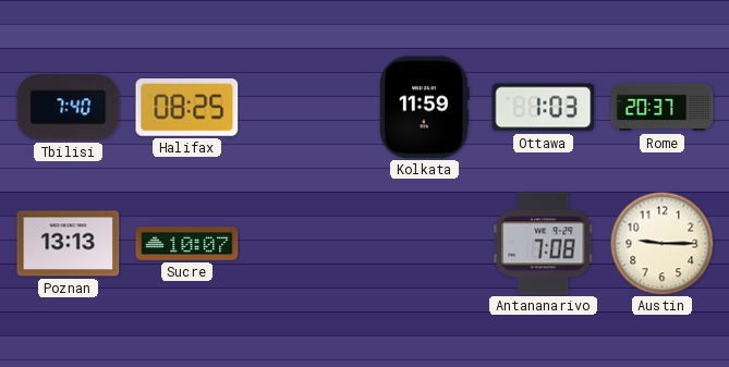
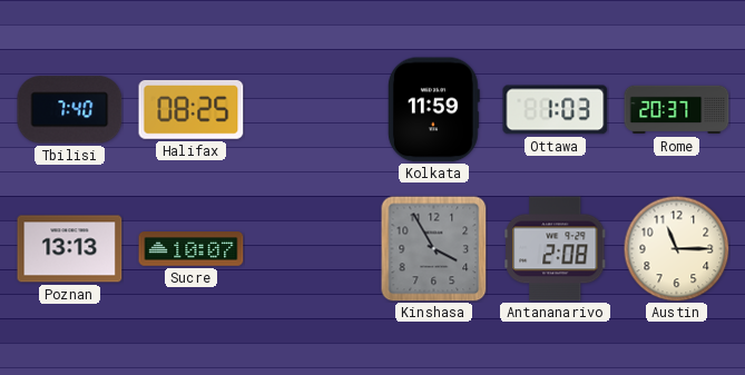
Kinshasa: none -> 3:55
Antananarivo: 7:08 -> 2:08
Austin: 9:15 -> 11:15
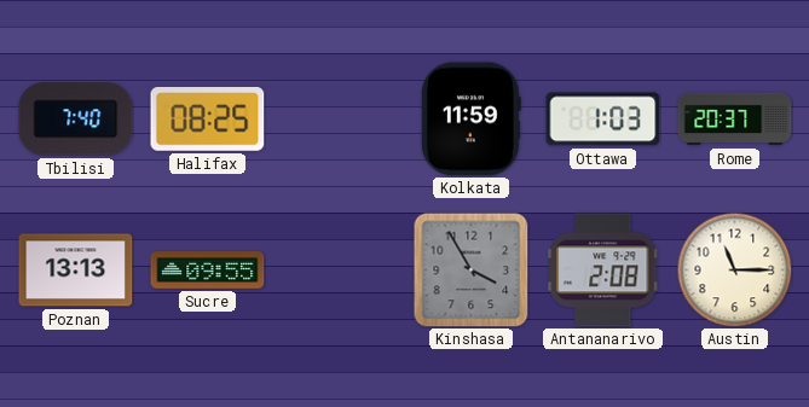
Sucre: 10:07 -> 09:55
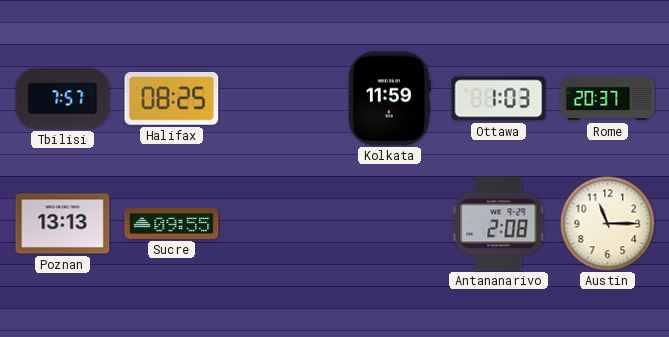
Tbilisi: 7:40 -> 7:57
Kinshasa: 3:55 -> none
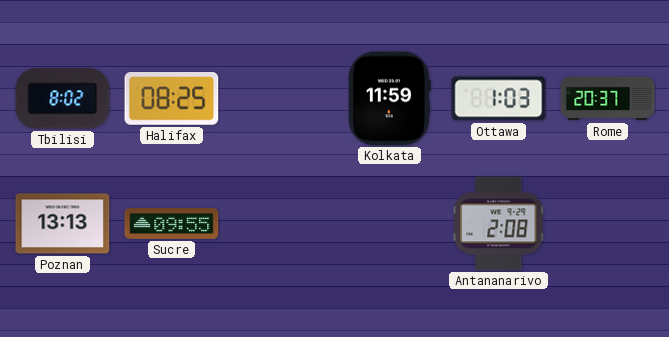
Tbilisi: 7:57 -> 8:02
Austin: 11:15 -> none
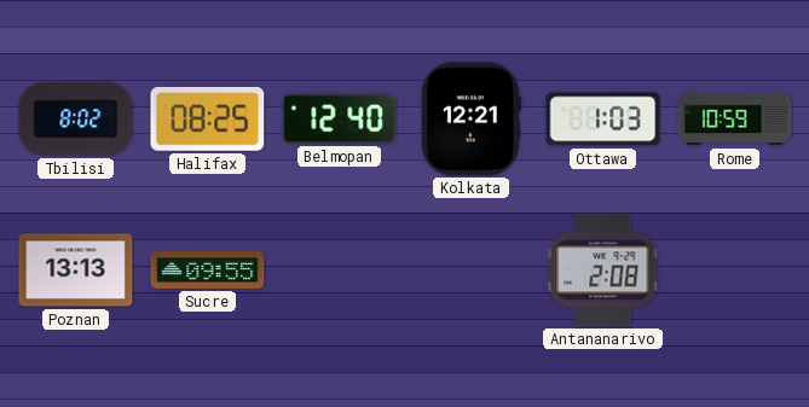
Belmopan: none -> 12:40
Kolkata: 11:59 -> 12:21
Rome: 20:37 -> 10:59
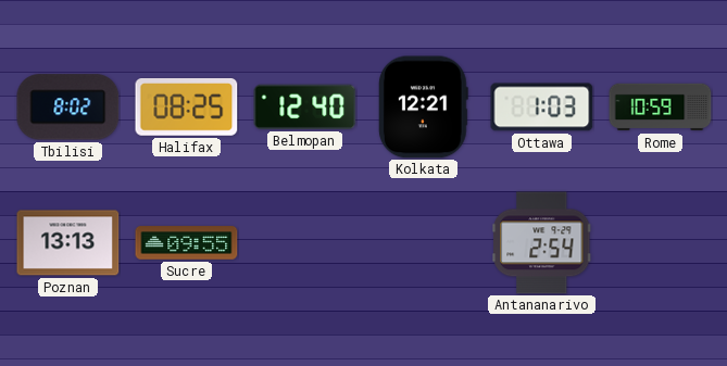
Antananarivo: 2:08 -> 2:54
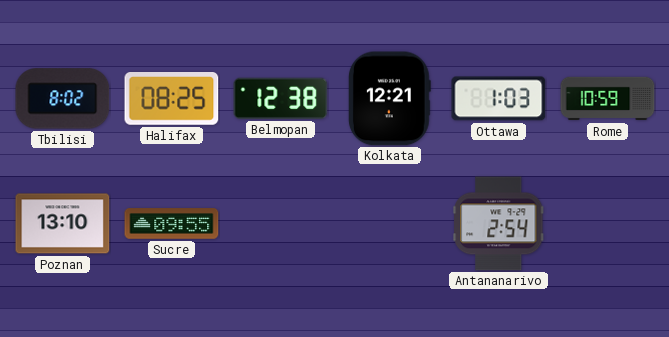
Belmopan: 12:40 -> 12:38
Poznan: 13:13 -> 13:10
